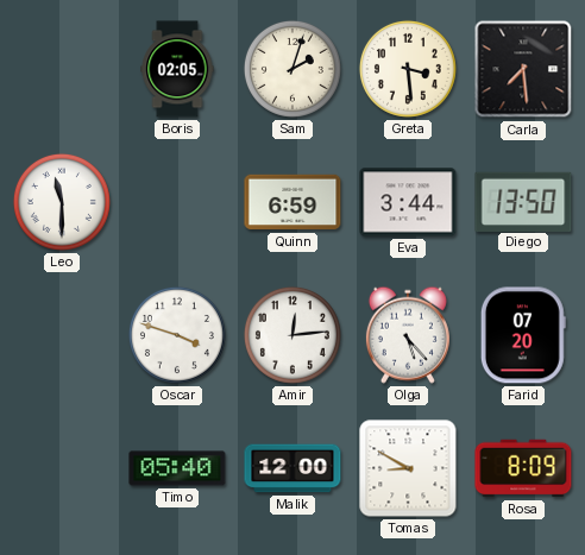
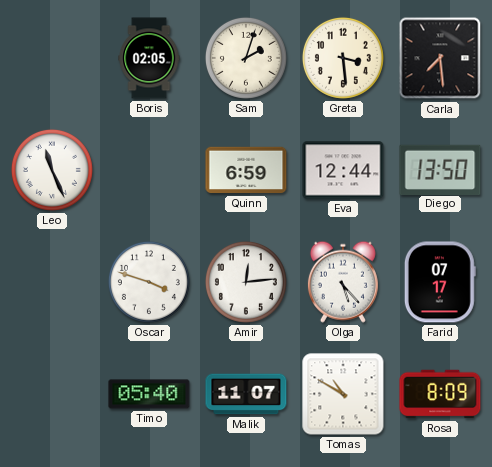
Leo: 11:30 -> 11:26
Eva: 3:44 -> 12:44
Farid: 07:20 -> 07:17
Malik: 12:00 -> 11:07
Tomas: 8:50 -> 10:50
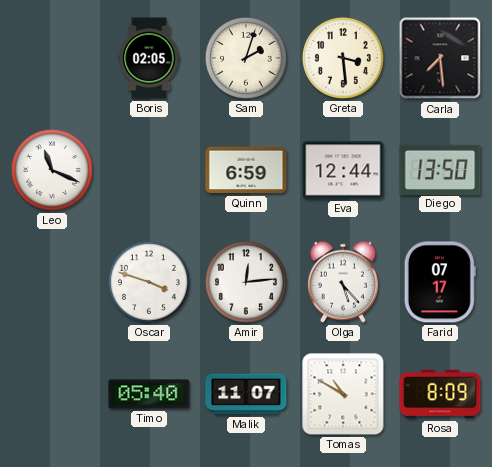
Leo: 11:26 -> 11:19
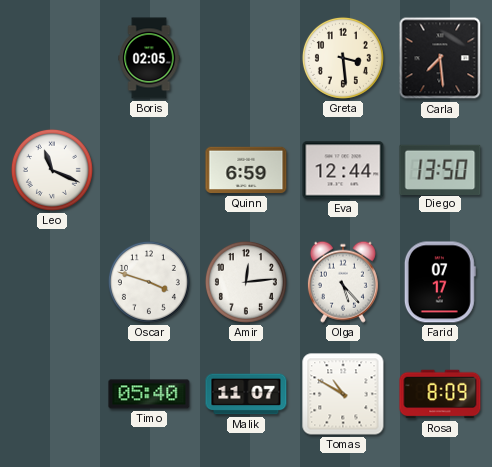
Sam: 2:03 -> none
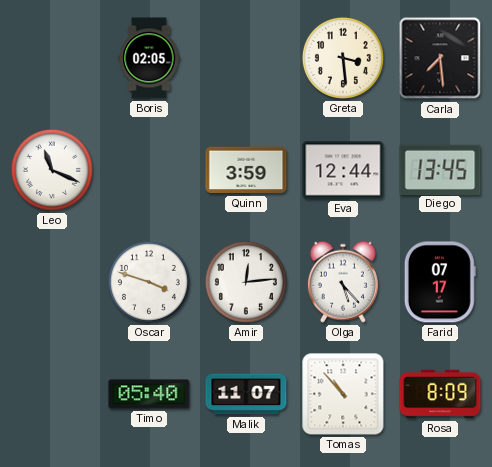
Quinn: 6:59 -> 3:59
Diego: 13:50 -> 13:45
Tomas: 10:50 -> 10:53
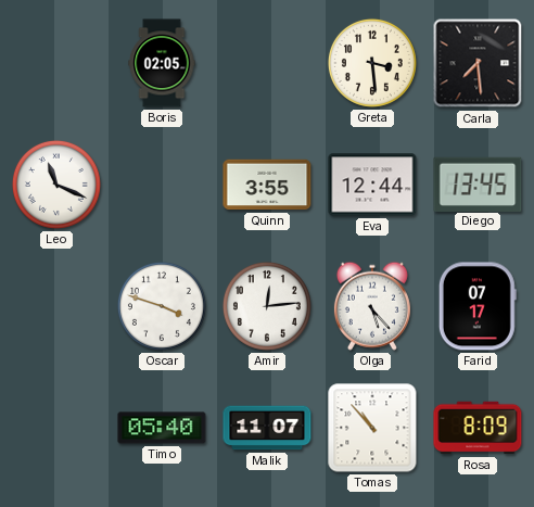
Quinn: 3:59 -> 3:55
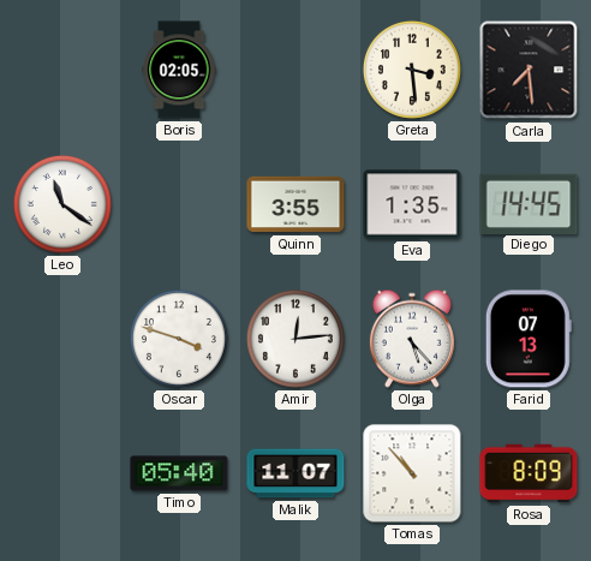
Leo: 11:19 -> 11:21
Eva: 12:44 -> 1:35
Diego: 13:45 -> 14:45
Farid: 07:17 -> 07:13
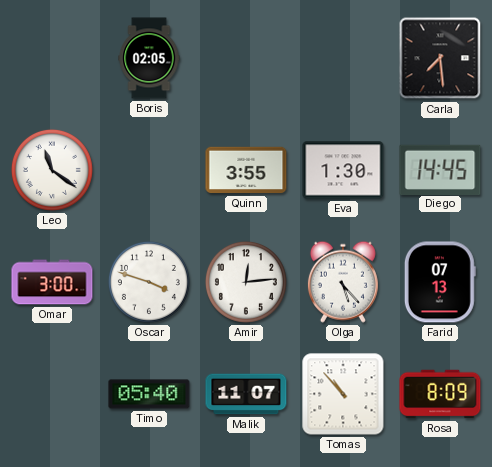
Greta: 3:29 -> none
Eva: 1:35 -> 1:30
Omar: none -> 3:00
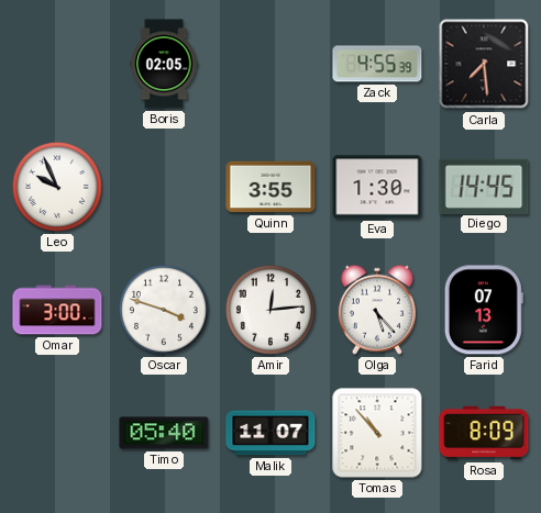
Zack: none -> 4:55
Leo: 11:21 -> 9:56
